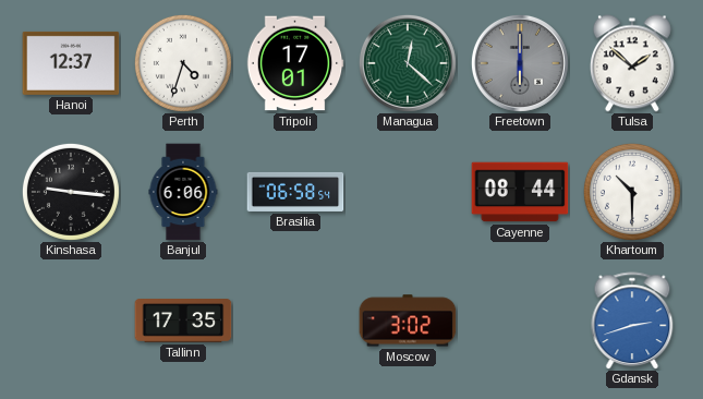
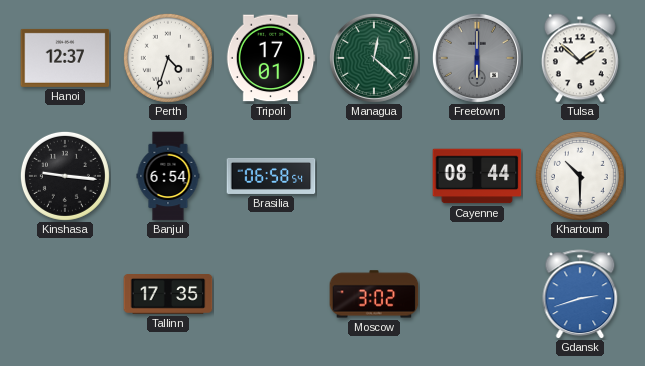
Banjul: 6:06 -> 6:54
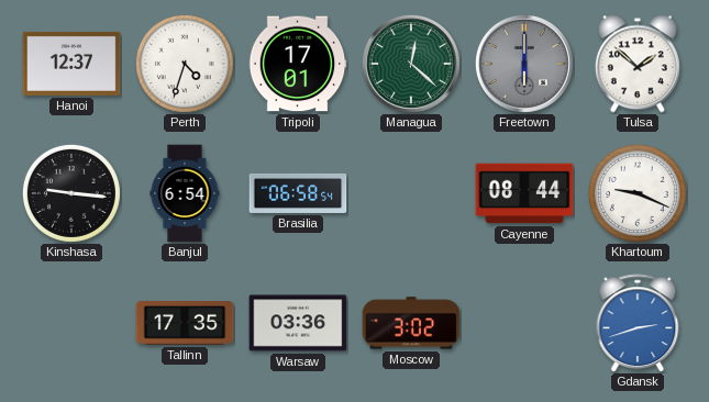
Khartoum: 10:30 -> 9:19
Warsaw: none -> 03:36
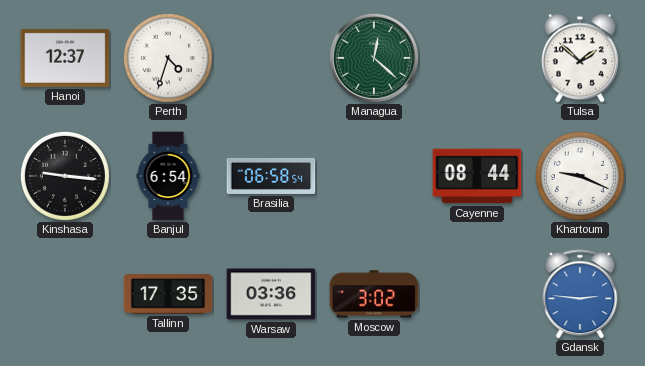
Tripoli: 17:01 -> none
Freetown: 6:00 -> none
Gdansk: 2:42 -> 2:46
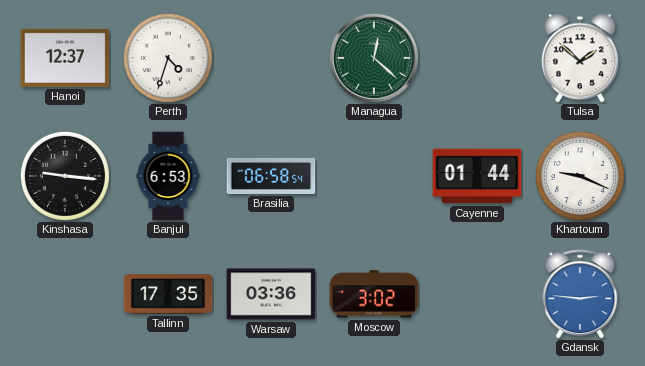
Banjul: 6:54 -> 6:53
Cayenne: 08:44 -> 01:44
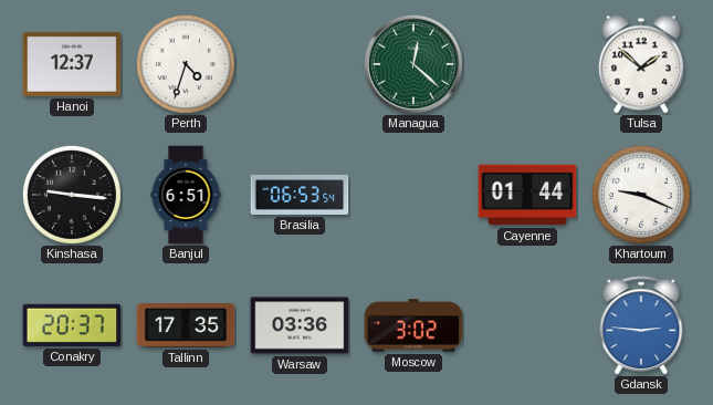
Banjul: 6:53 -> 6:51
Brasilia: 06:58 -> 06:53
Conakry: none -> 20:37
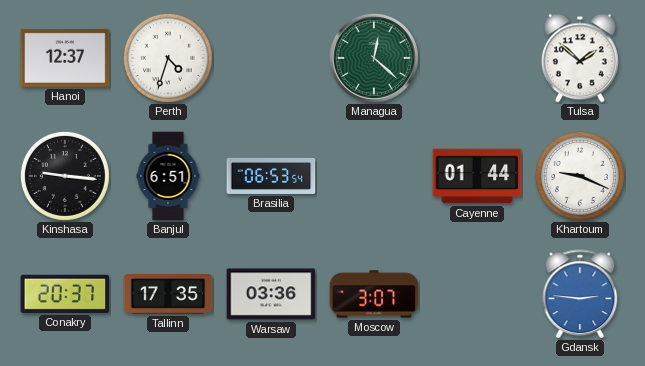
Moscow: 3:02 -> 3:07
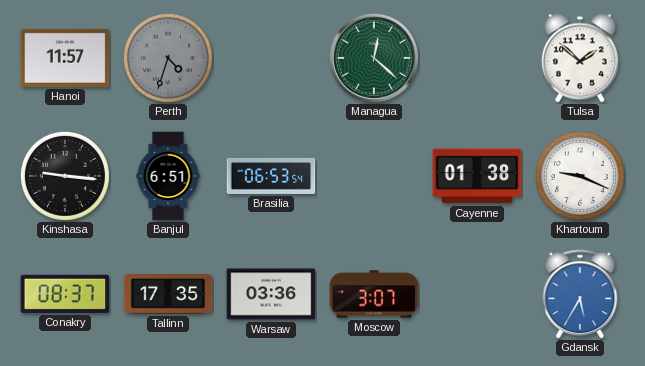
Hanoi: 12:37 -> 11:57
Perth dial: white -> grey
Cayenne: 01:44 -> 01:38
Conakry: 20:37 -> 08:37
Gdansk: 2:46 -> 5:35
